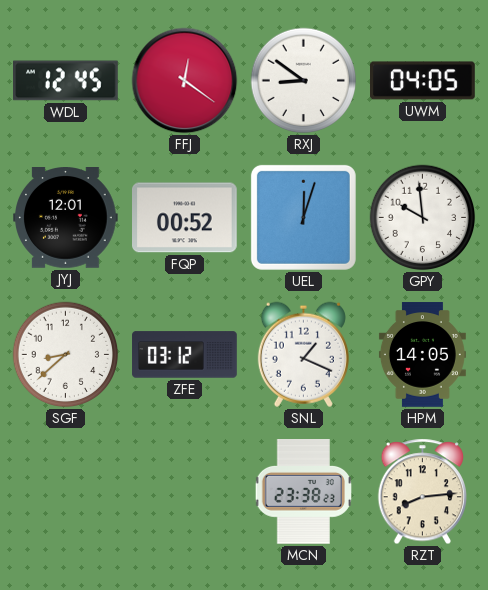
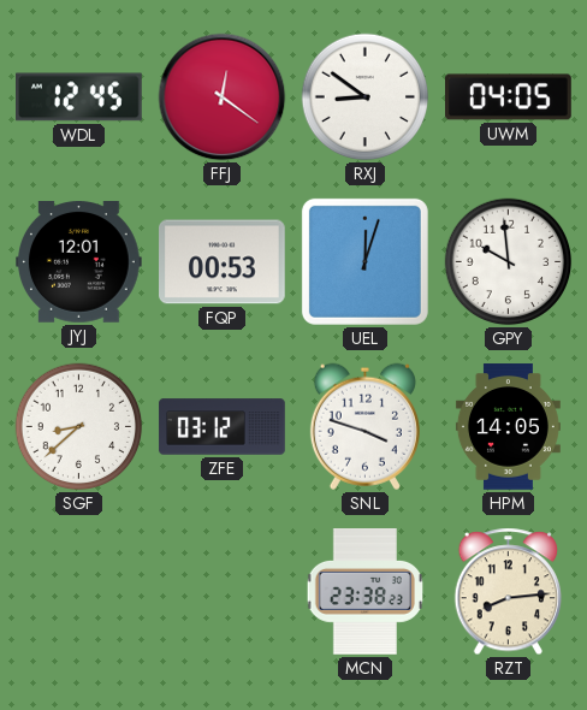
FQP: 00:52 -> 00:53
SNL: 1:19 -> 3:48
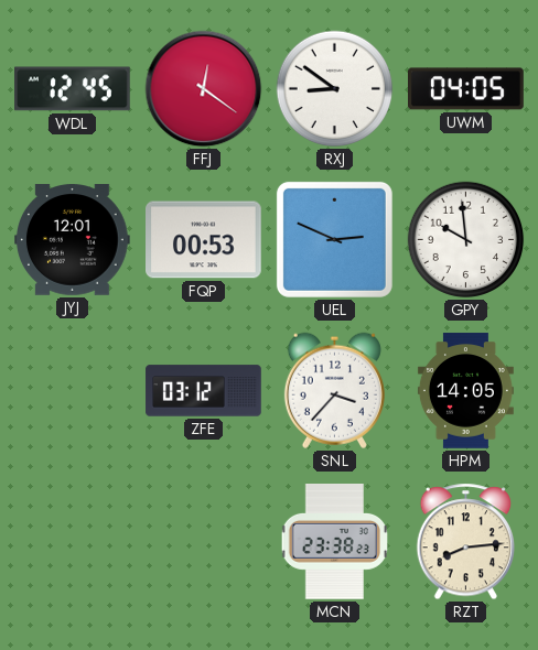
UEL: 12:03 -> 2:49
SGF: 8:38 -> none
SNL: 3:48 -> 3:37
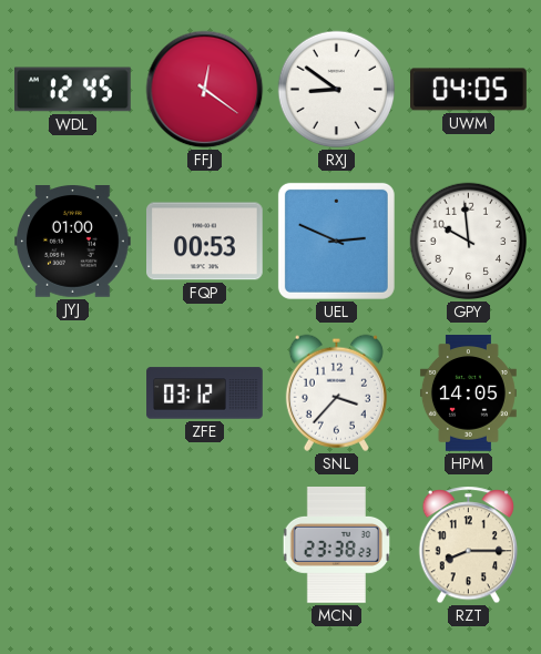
JYJ: 12:01 -> 01:00
RZT: 8:14 -> 8:15
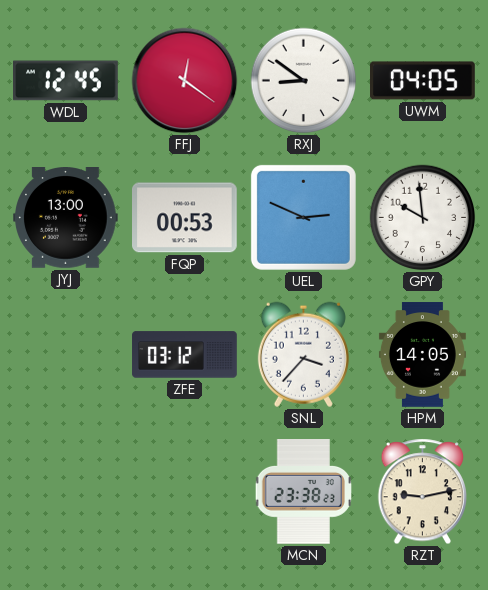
JYJ: 01:00 -> 13:00
RZT: 8:15 -> 9:13
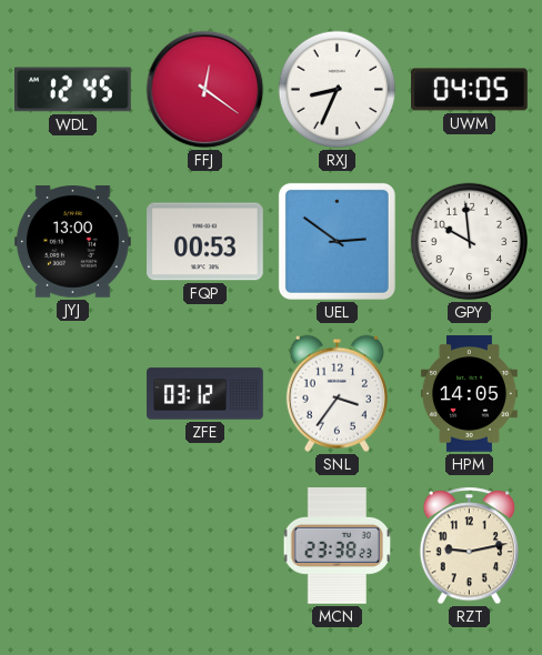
RXJ: 8:51 -> 8:34
UEL: 2:49 -> 2:51
SNL: 3:37 -> 3:36
